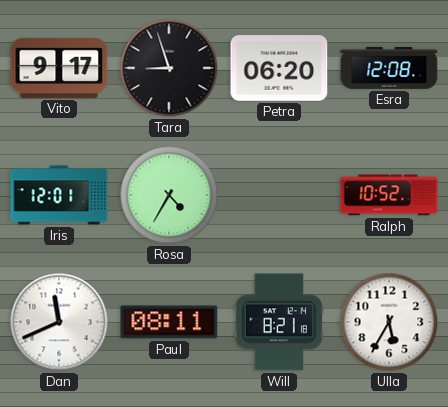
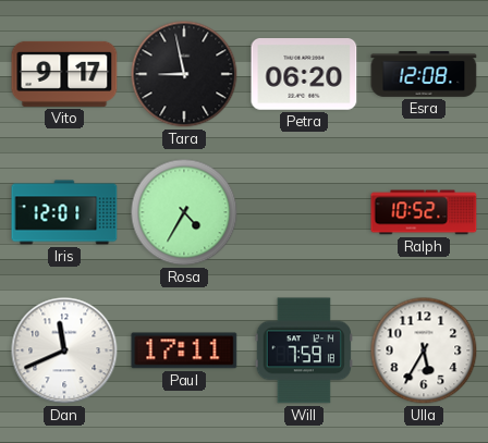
Tara: 8:57 -> 8:58
Paul: 08:11 -> 17:11
Will: 8:21 -> 7:59
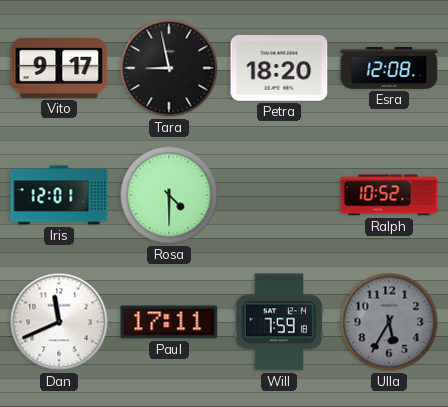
Petra: 06:20 -> 18:20
Rosa: 4:35 -> 4:30
Ulla dial: white -> grey
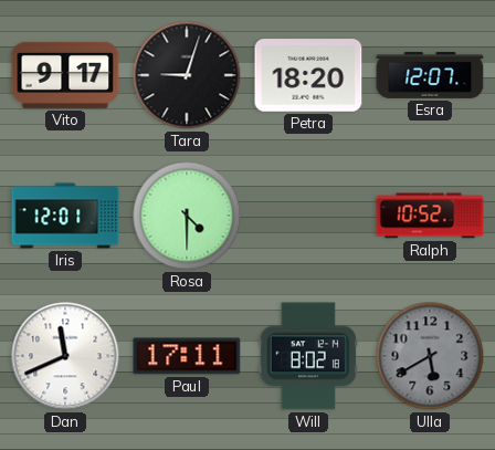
Tara: 8:58 -> 9:03
Esra: 12:08 -> 12:07
Will: 7:59 -> 8:02
Ulla: 5:35 -> 5:40
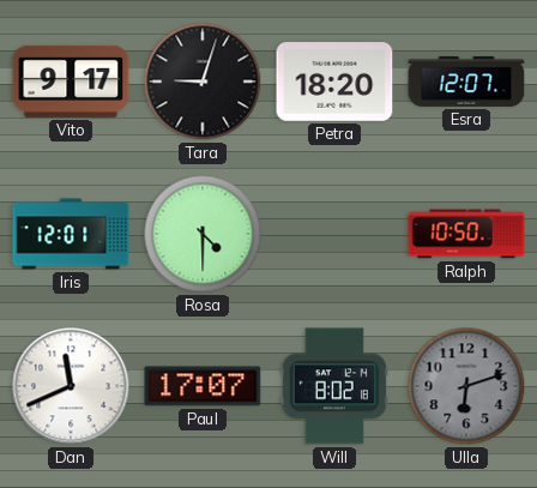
Ralph: 10:52 -> 10:50
Paul: 17:11 -> 17:07
Ulla: 5:40 -> 6:12
